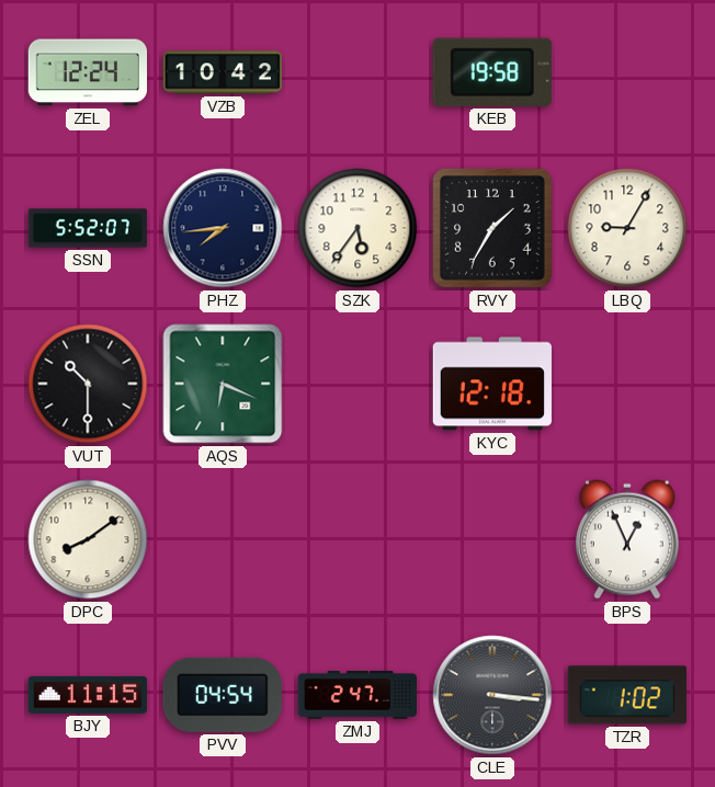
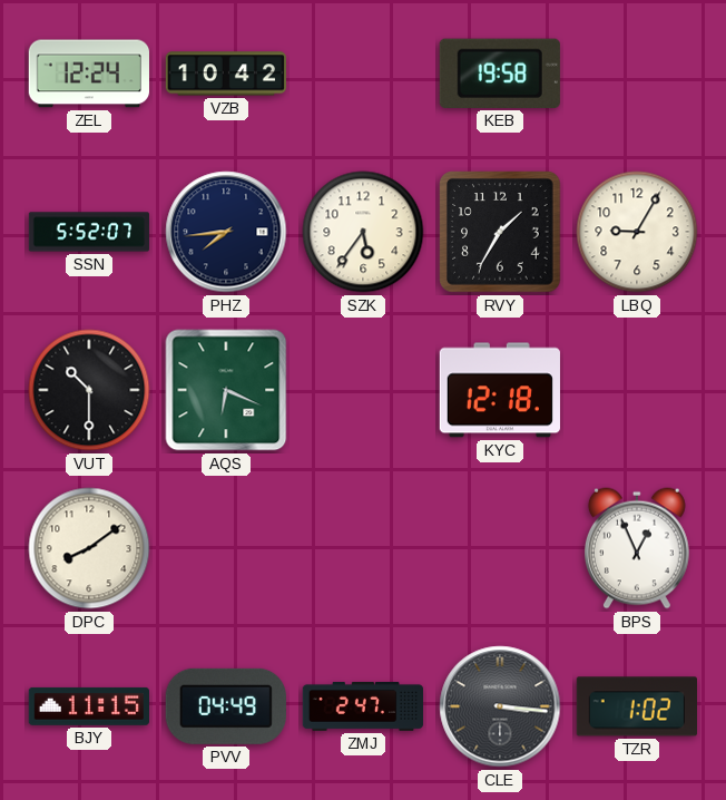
PVV: 04:54 -> 04:49
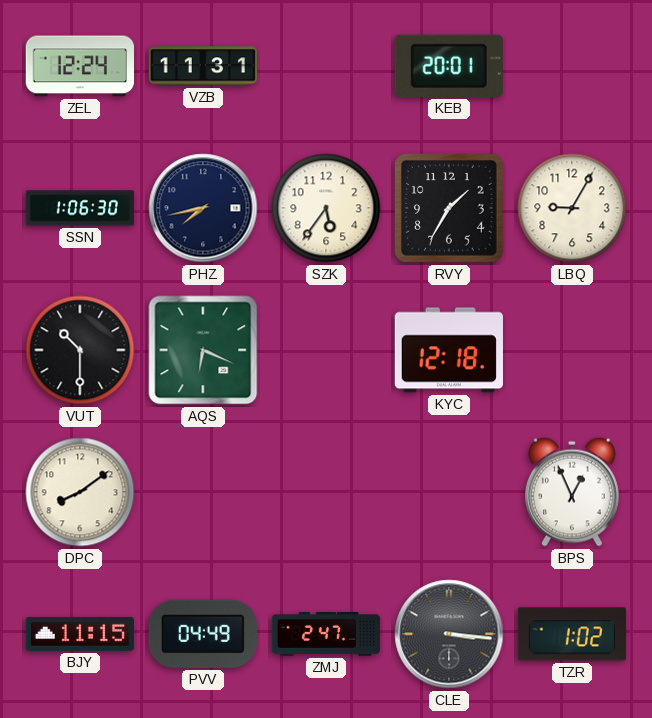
VZB: 10:42 -> 11:31
KEB: 19:58 -> 20:01
SSN: 5:52 -> 1:06
PHZ: 7:44 -> 7:43
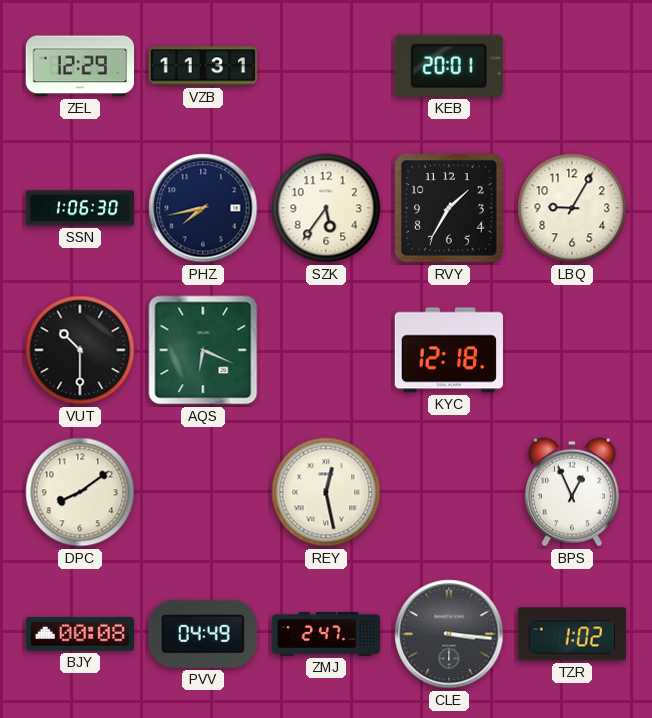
ZEL: 12:24 -> 12:29
REY: none -> 12:28
BJY: 11:15 -> 00:08
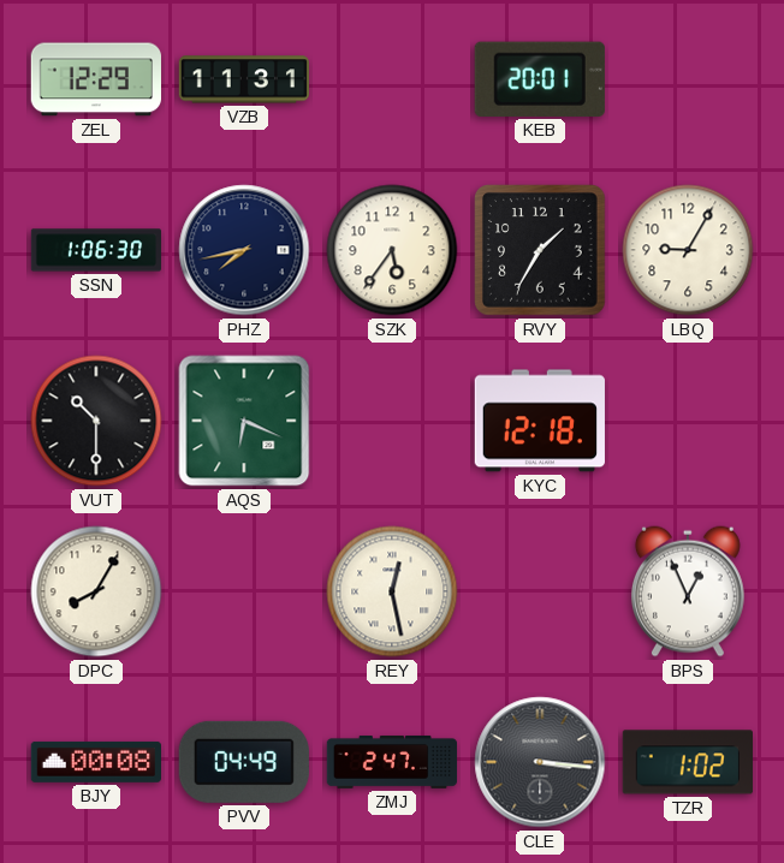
DPC: 8:09 -> 8:05
